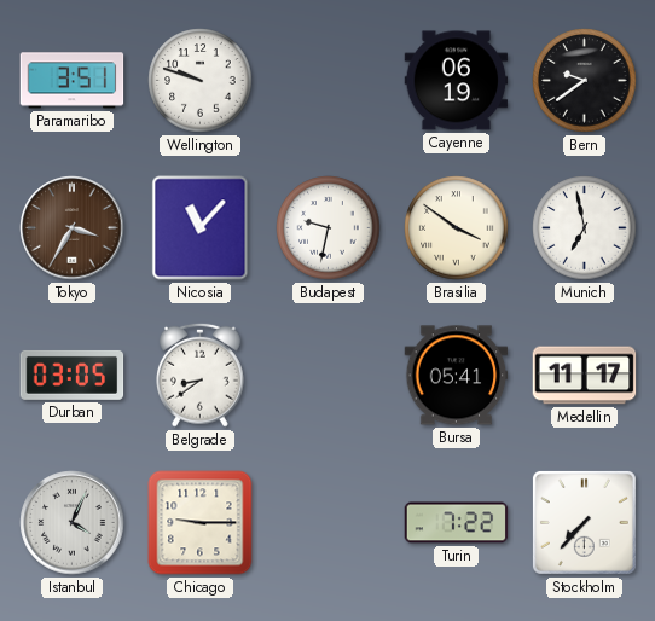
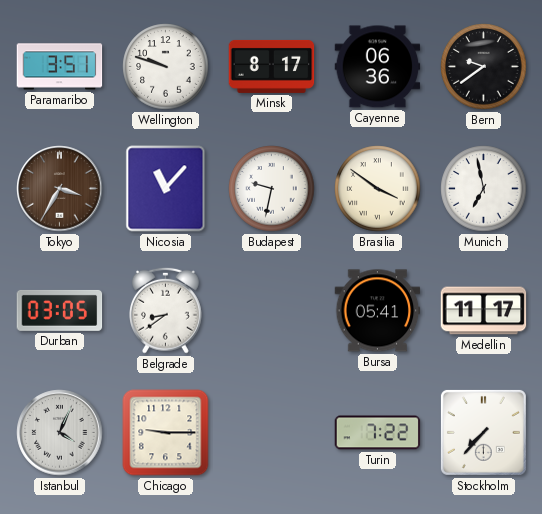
Minsk: none -> 8:17
Cayenne: 06:19 -> 06:36
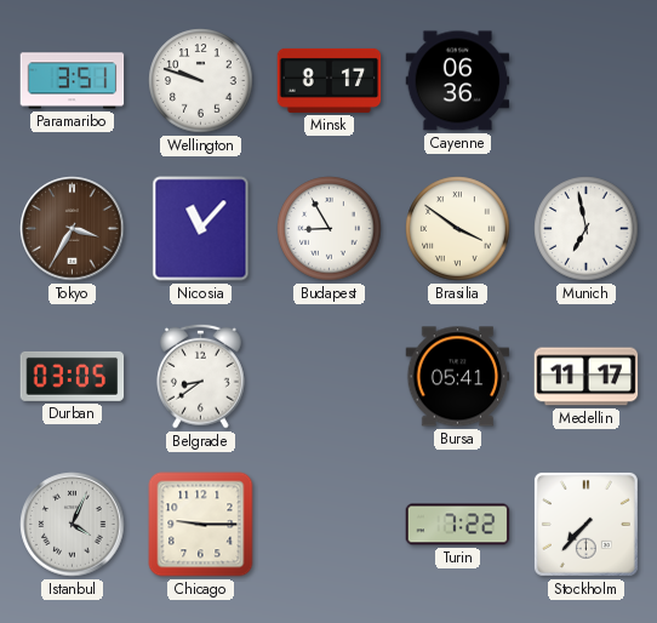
Bern: 9:39 -> none
Budapest: 9:32 -> 8:55
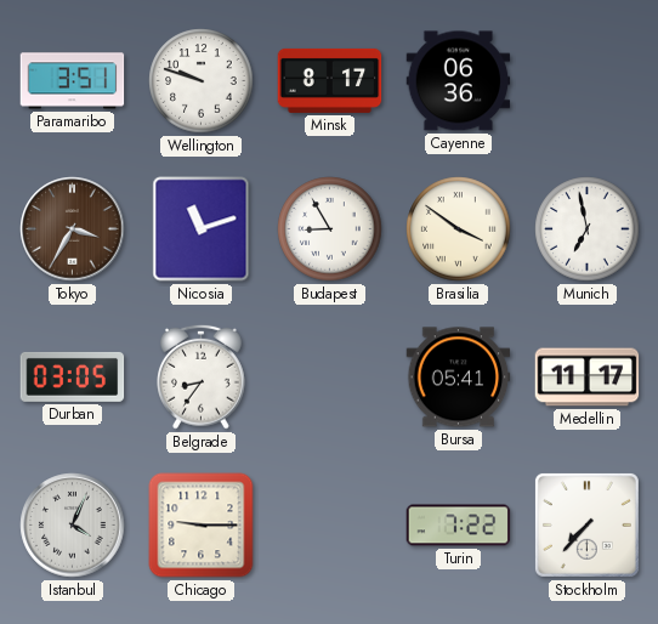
Nicosia: 11:07 -> 11:12
Belgrade: 8:39 -> 8:36
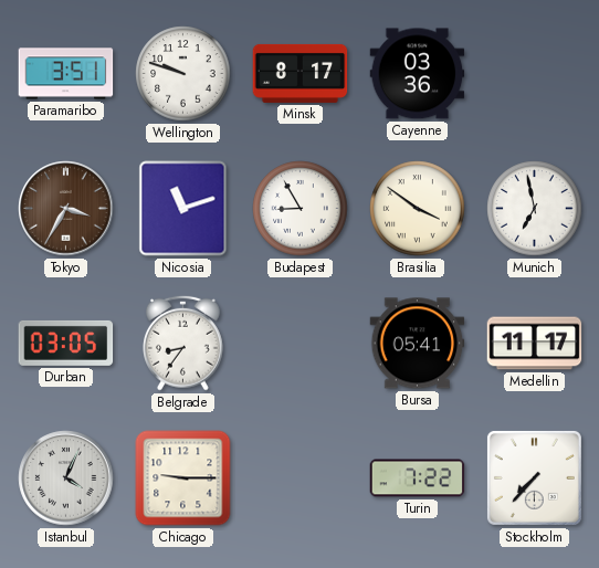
Cayenne: 06:36 -> 03:36
